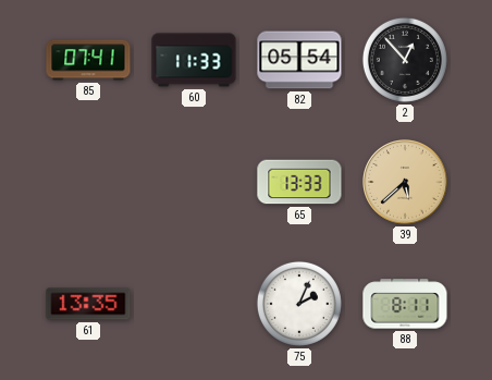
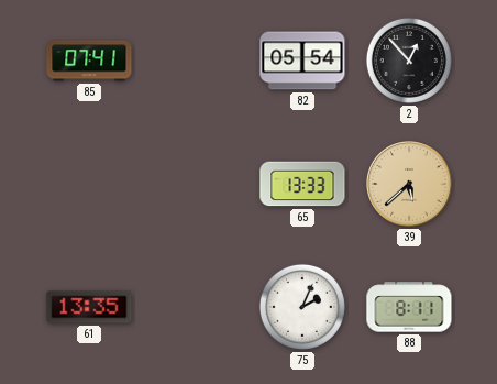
60: 11:33 -> none
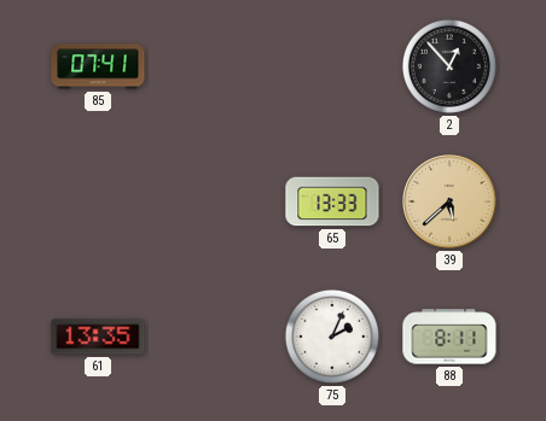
82: 05:54 -> none
